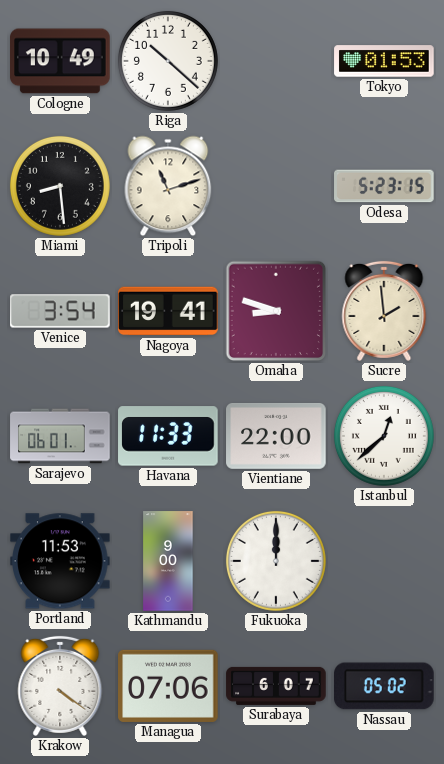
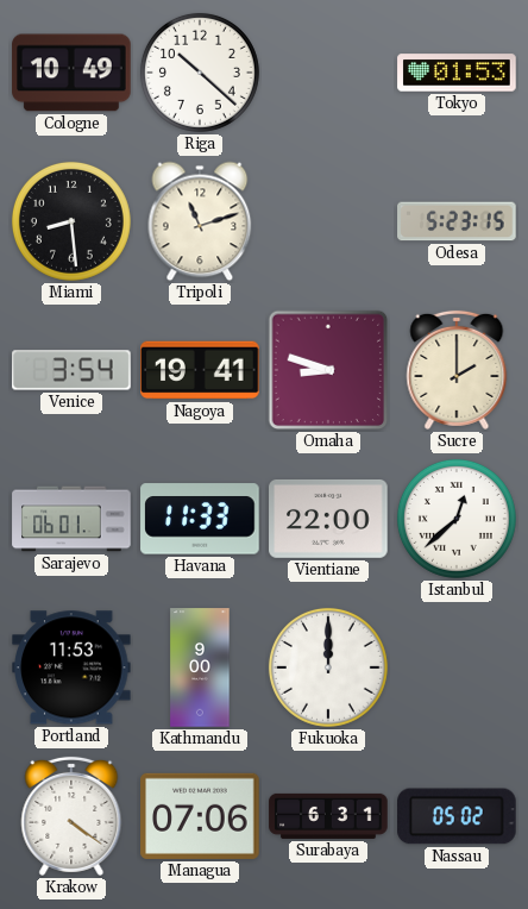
Sucre: 1:59 -> 2:00
Surabaya: 6:07 -> 6:31
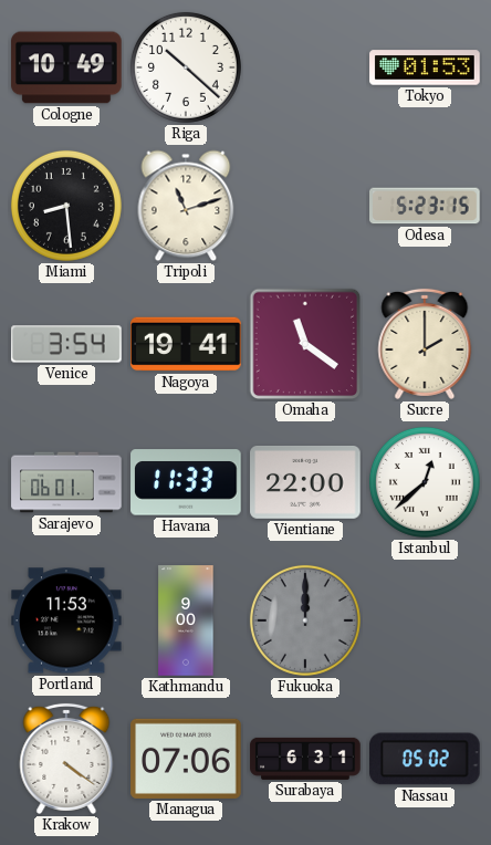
Omaha: 8:48 -> 11:21
Fukuoka dial: white -> grey
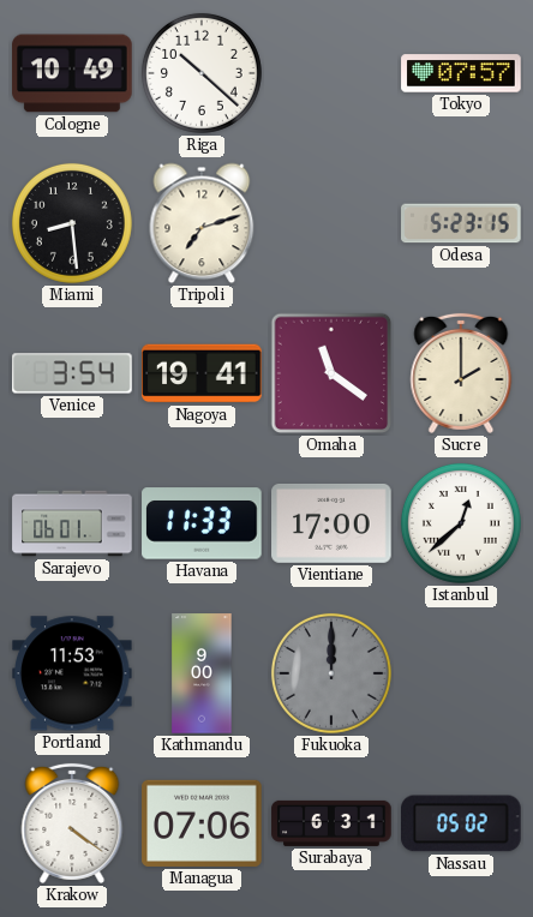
Tokyo: 01:53 -> 07:57
Tripoli: 11:12 -> 7:12
Vientiane: 22:00 -> 17:00
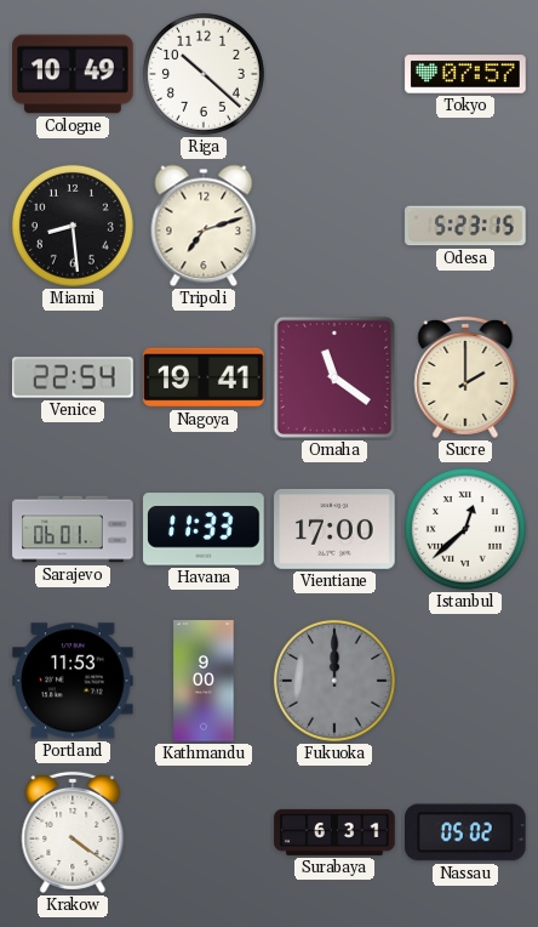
Venice: 3:54 -> 22:54
Managua: 07:06 -> none
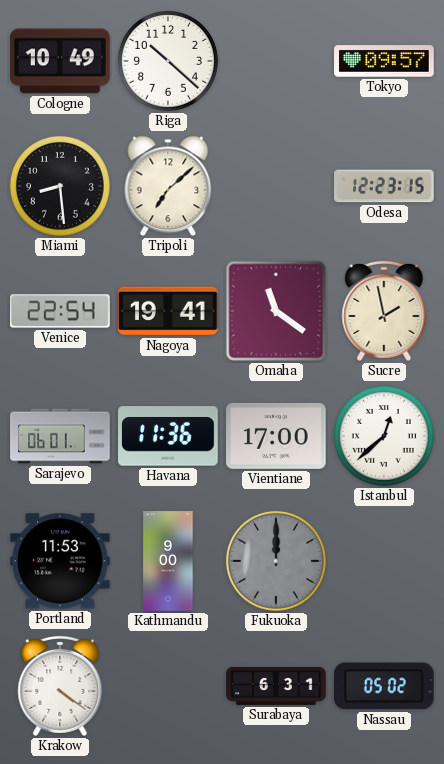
Tokyo: 07:57 -> 09:57
Tripoli: 7:12 -> 7:08
Odesa: 5:23 -> 12:23
Sucre: 2:00 -> 1:58
Havana: 11:33 -> 11:36
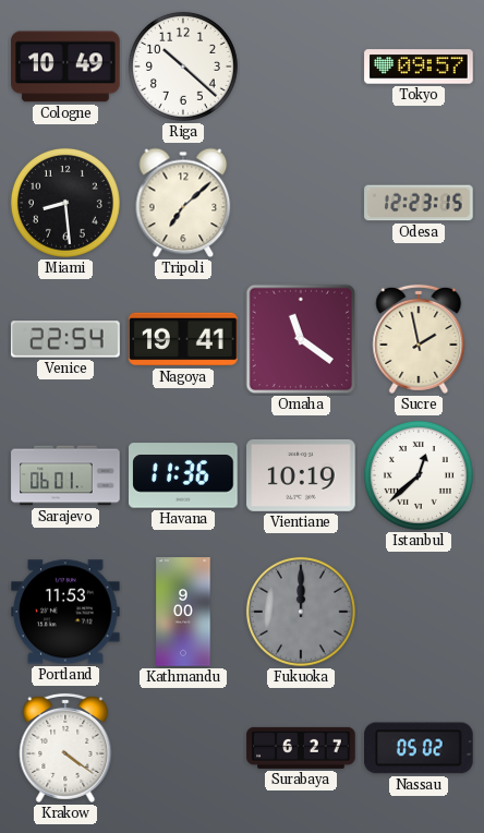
Vientiane: 17:00 -> 10:19
Surabaya: 6:31 -> 6:27
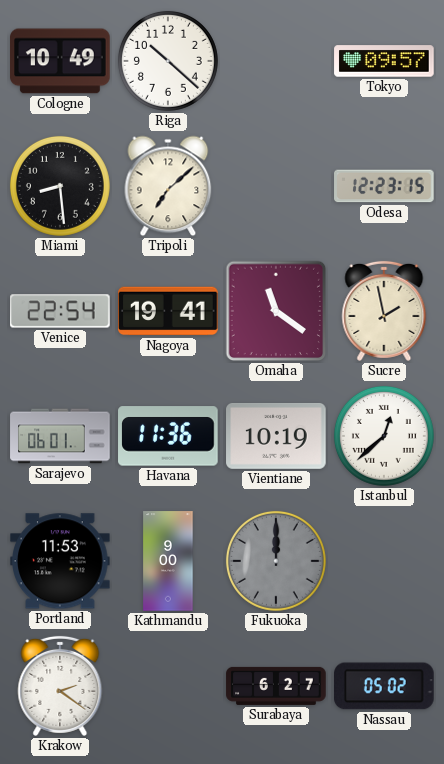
Krakow: 4:21 -> 2:21
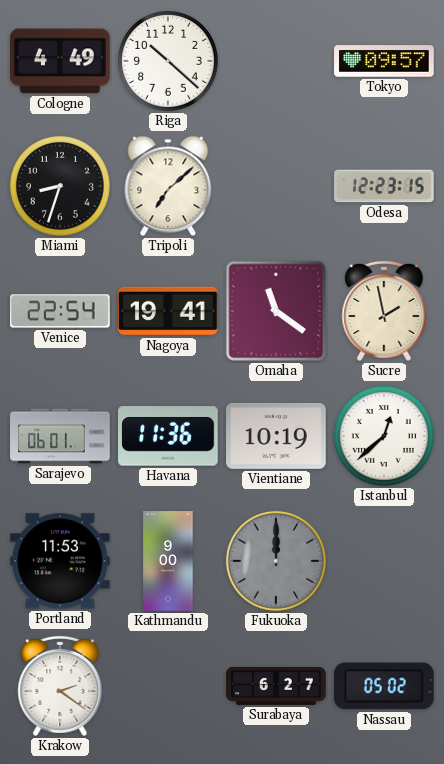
Cologne: 10:49 -> 4:49
Miami: 8:29 -> 8:33
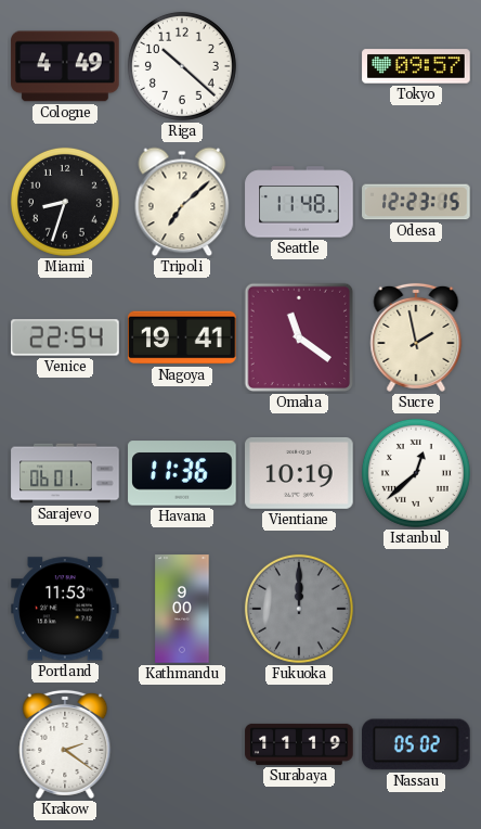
Seattle: none -> 11:48
Surabaya: 6:27 -> 11:19
